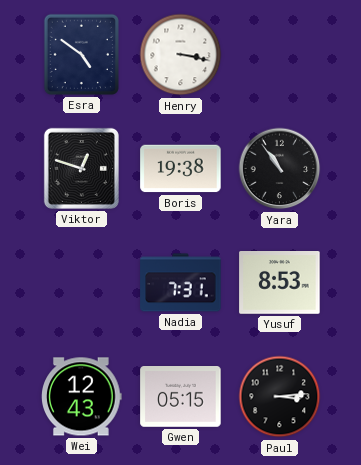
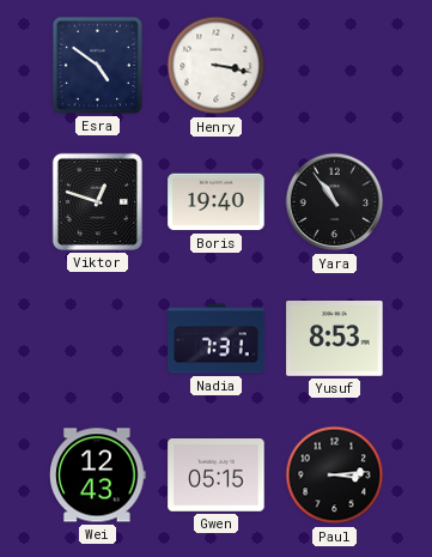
Boris: 19:38 -> 19:40
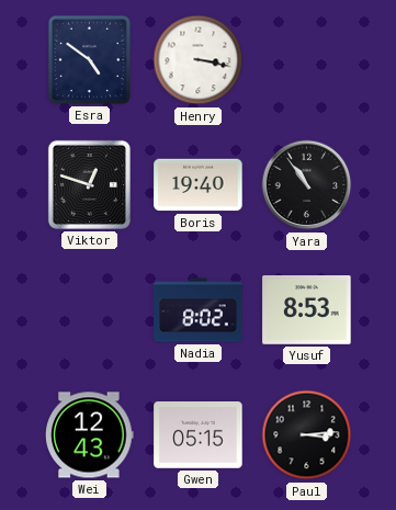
Nadia: 7:31 -> 8:02
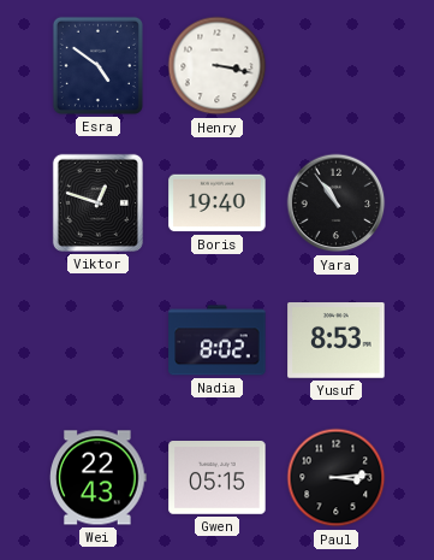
Wei: 12:43 -> 22:43
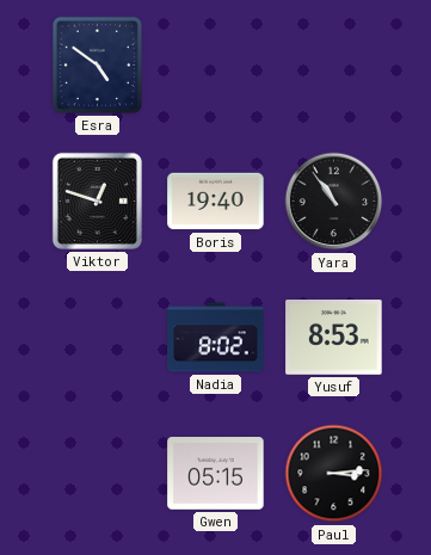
Henry: 3:17 -> none
Wei: 22:43 -> none
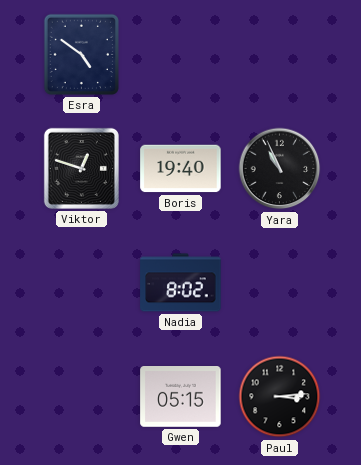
Yara: 10:54 -> 10:56
Yusuf: 8:53 -> none
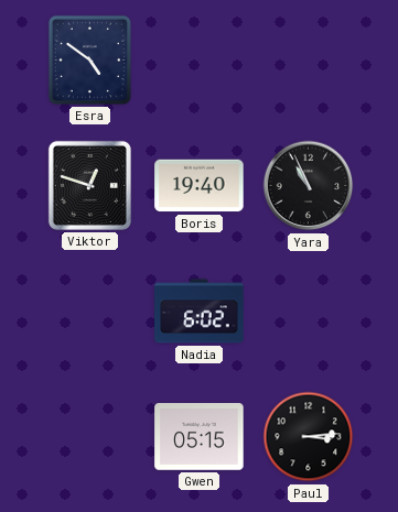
Nadia: 8:02 -> 6:02
